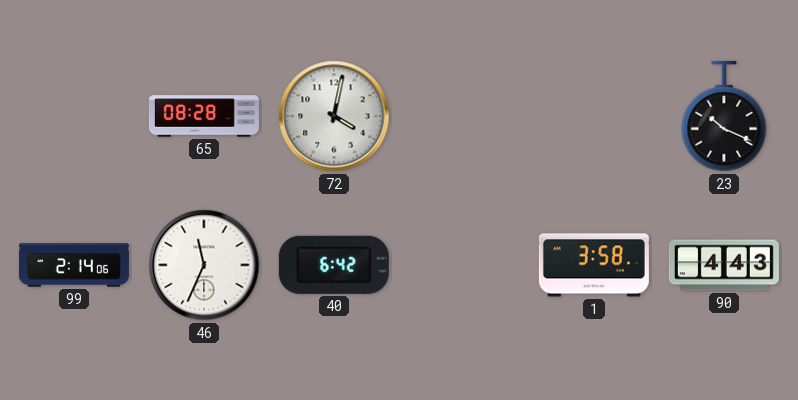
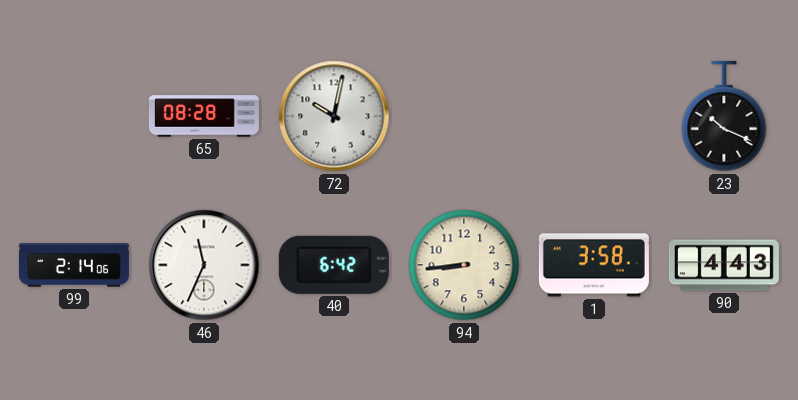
72: 4:02 -> 10:02
94: none -> 8:44
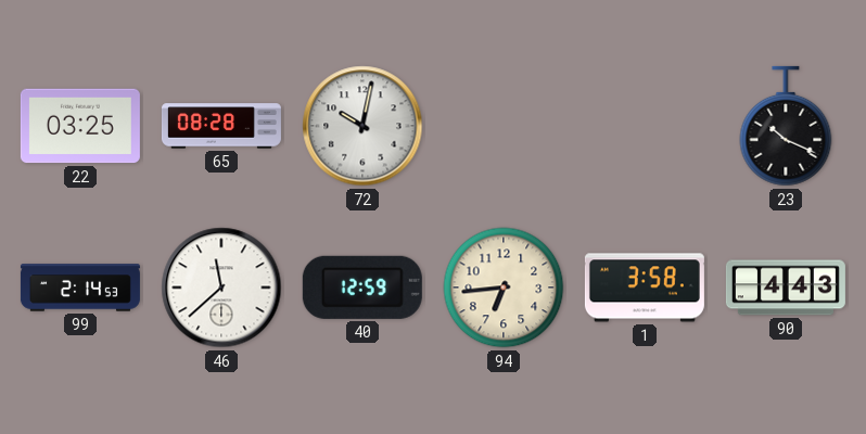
22: none -> 03:25
99: 2:14:06 -> 2:14:53
46: 11:34 -> 11:38
40: 6:42 -> 12:59
94: 8:44 -> 6:44
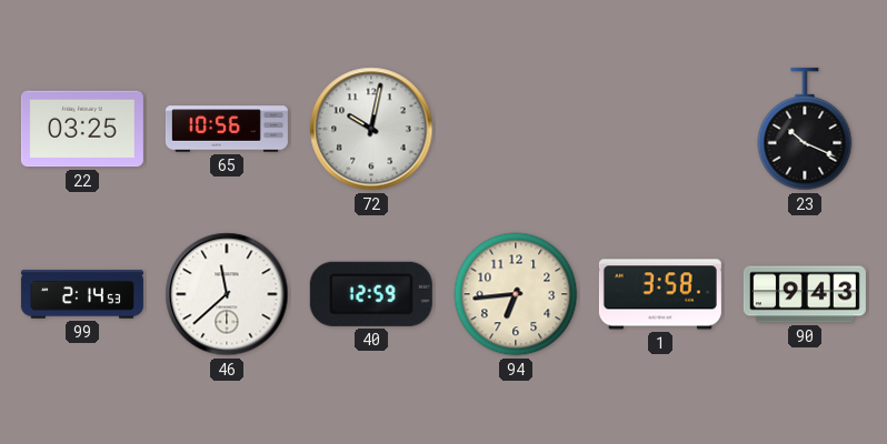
65: 08:28 -> 10:56
90: 4:43 -> 9:43
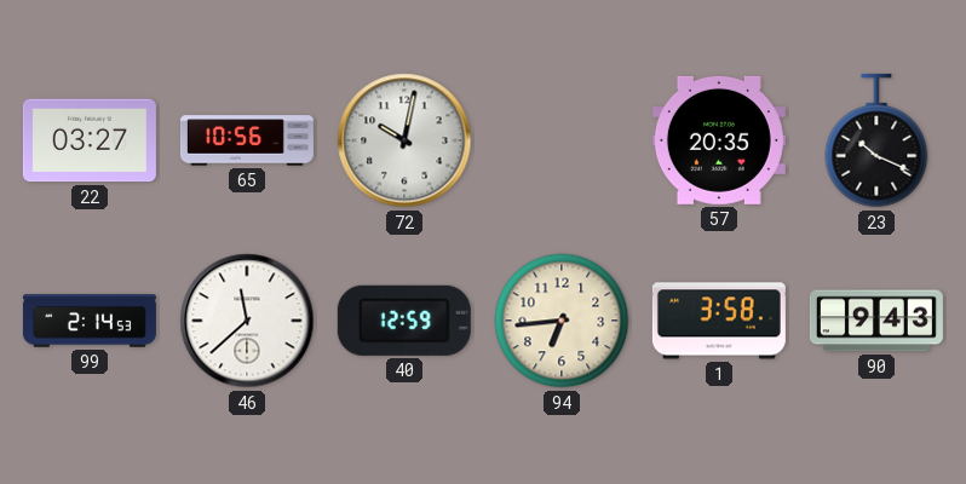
22: 03:25 -> 03:27
57: none -> 20:35
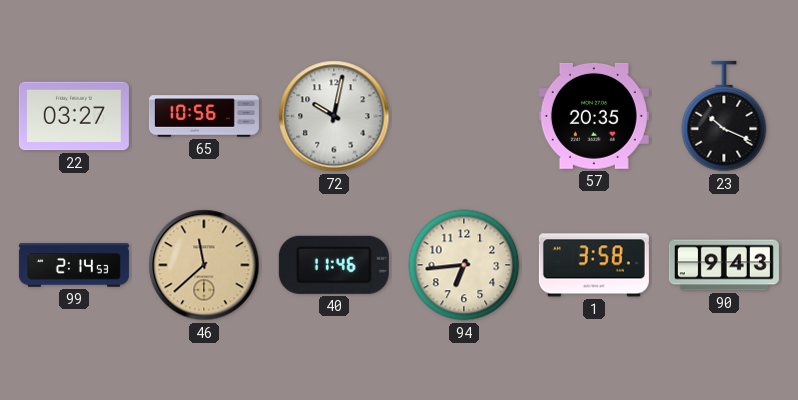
46 dial: white -> champagne
40: 12:59 -> 11:46
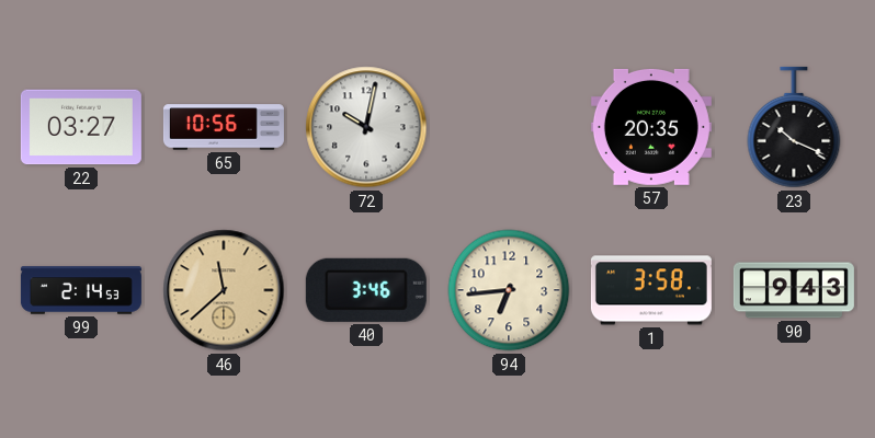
40: 11:46 -> 3:46
